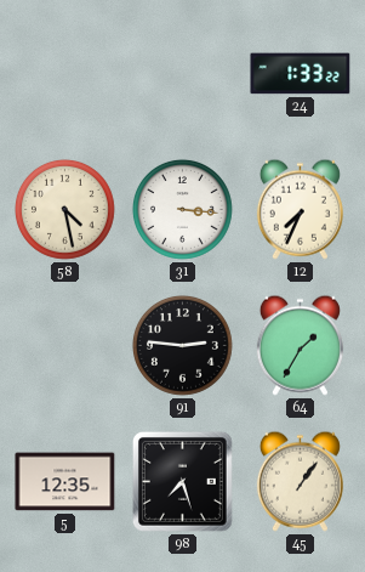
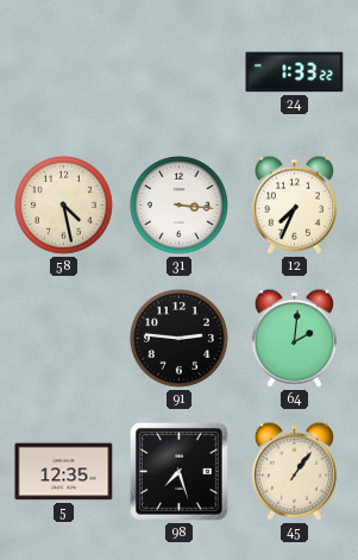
64: 1:35 -> 2:01
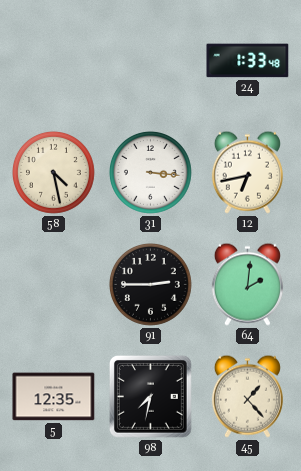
24: 1:33:22 -> 1:33:48
12: 7:34 -> 6:43
91: 2:46 -> 2:45
98: 7:27 -> 7:32
45: 1:06 -> 1:23
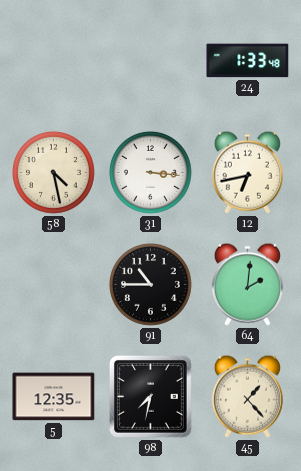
91: 2:45 -> 10:45
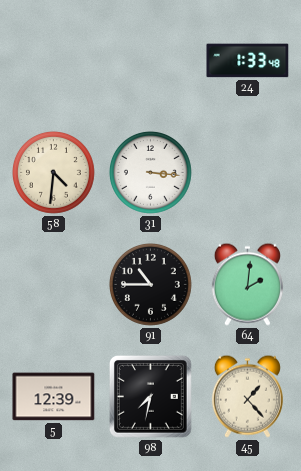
58: 4:28 -> 4:31
12: 6:43 -> none
5: 12:35 -> 12:39
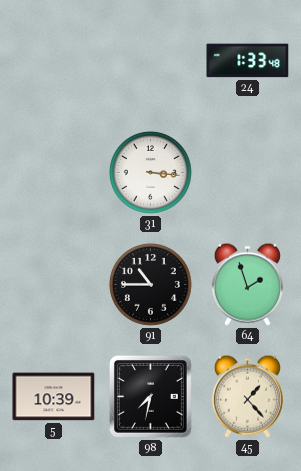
58: 4:31 -> none
64: 2:01 -> 1:57
5: 12:39 -> 10:39
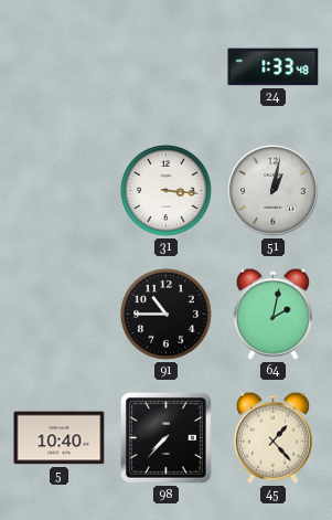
51: none -> 1:02
64: 1:57 -> 2:02
5: 10:39 -> 10:40
98: 7:32 -> 7:37
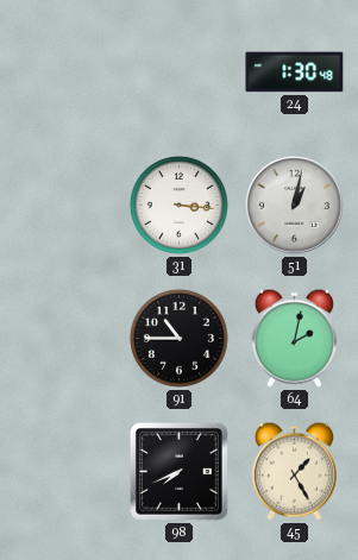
24: 1:33 -> 1:30
5: 10:40 -> none
98: 7:37 -> 7:41
45: 1:23 -> 1:25
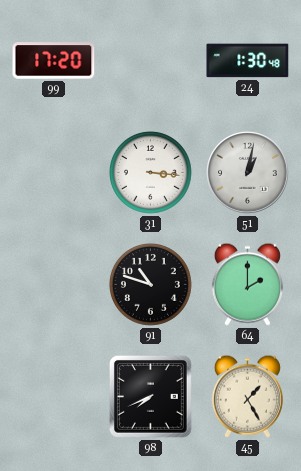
99: none -> 17:20
91: 10:45 -> 10:48
64: 2:02 -> 2:00
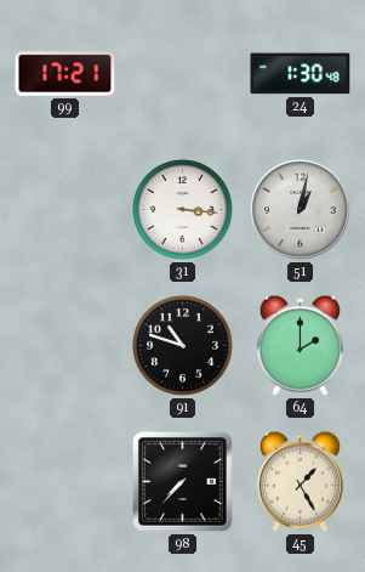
99: 17:20 -> 17:21
98: 7:41 -> 7:37
